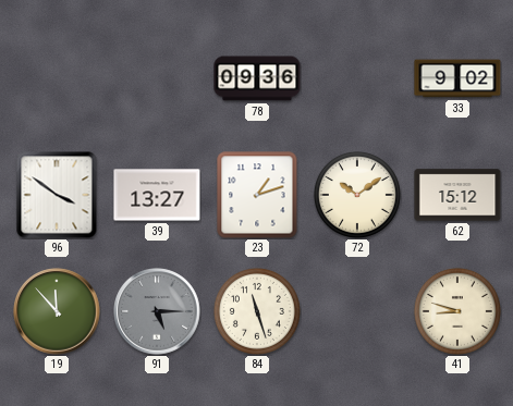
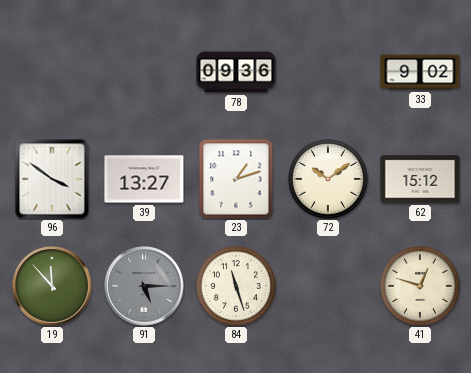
41: 8:48 -> 12:48
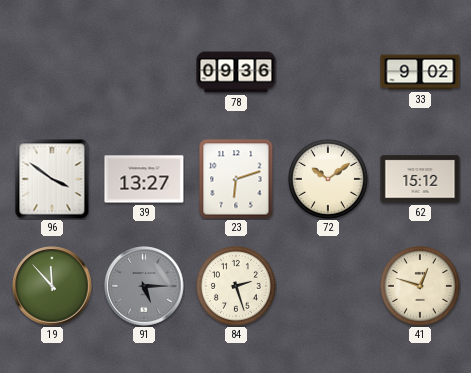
23: 1:12 -> 6:12
84: 11:27 -> 2:27
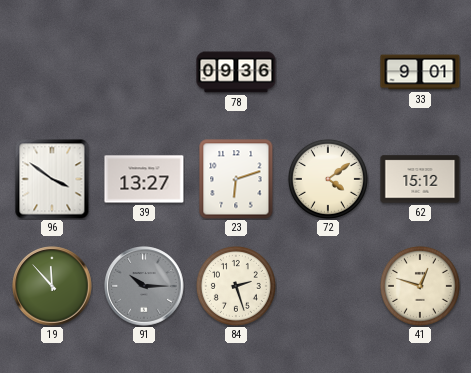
33: 9:02 -> 9:01
72: 10:09 -> 4:09
91: 5:15 -> 10:15
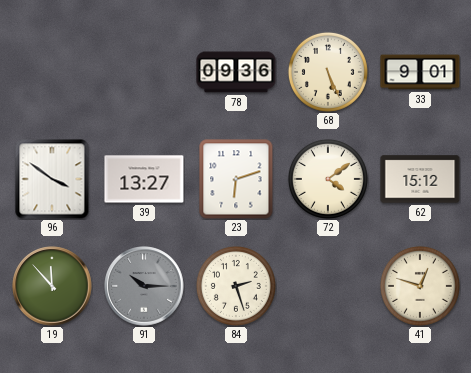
68: none -> 5:26
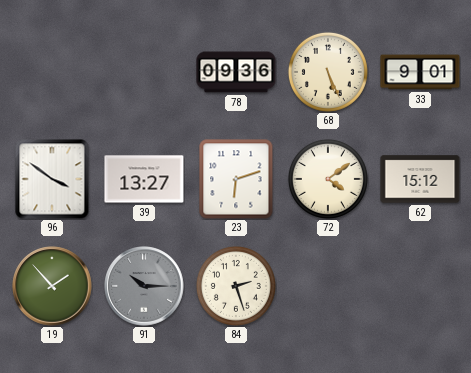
19: 11:53 -> 1:53
41: 12:48 -> none
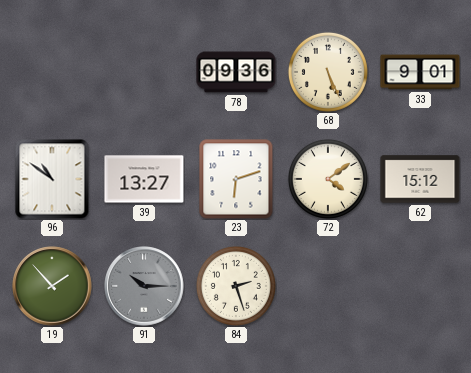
96: 3:51 -> 10:51
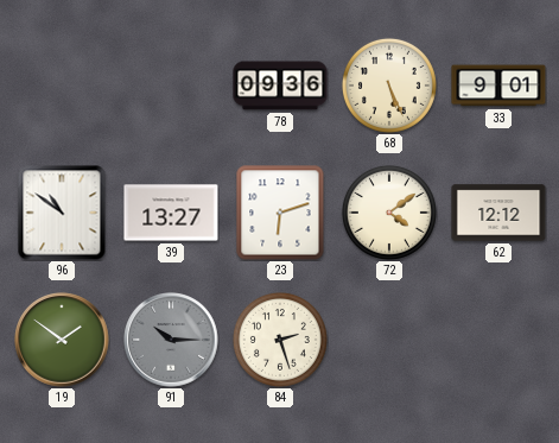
62: 15:12 -> 12:12
19: 1:53 -> 1:51
